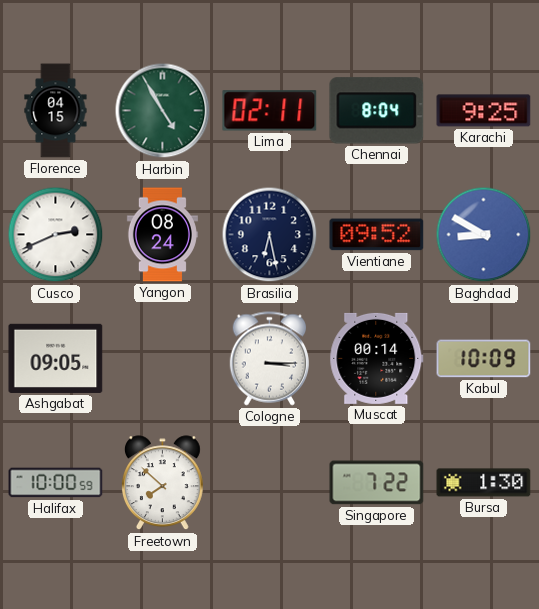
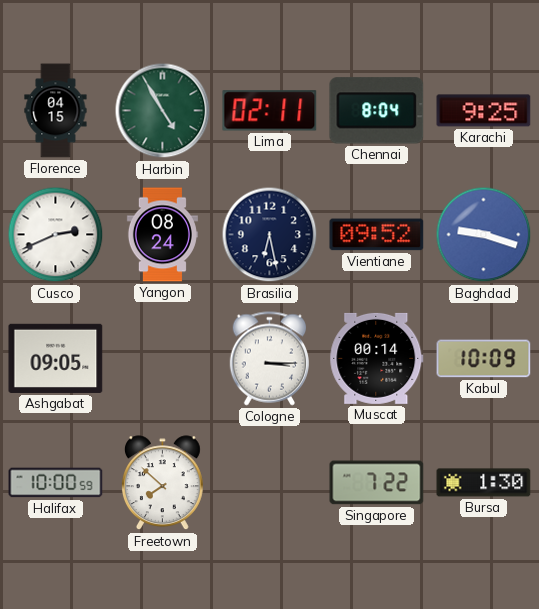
Baghdad: 8:50 -> 9:18
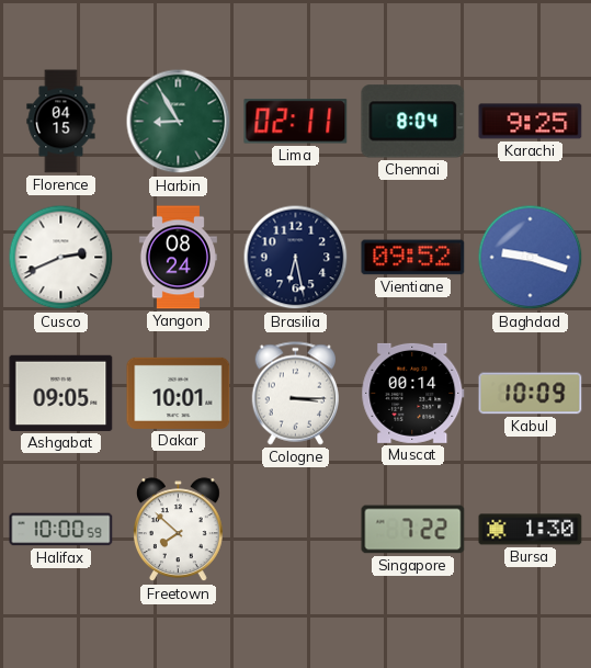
Harbin: 4:55 -> 8:55
Dakar: none -> 10:01
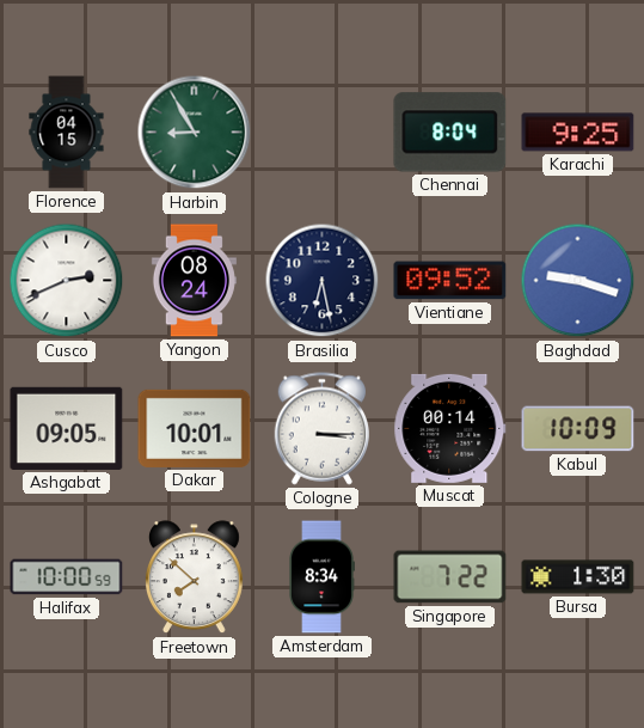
Lima: 02:11 -> none
Amsterdam: none -> 8:34
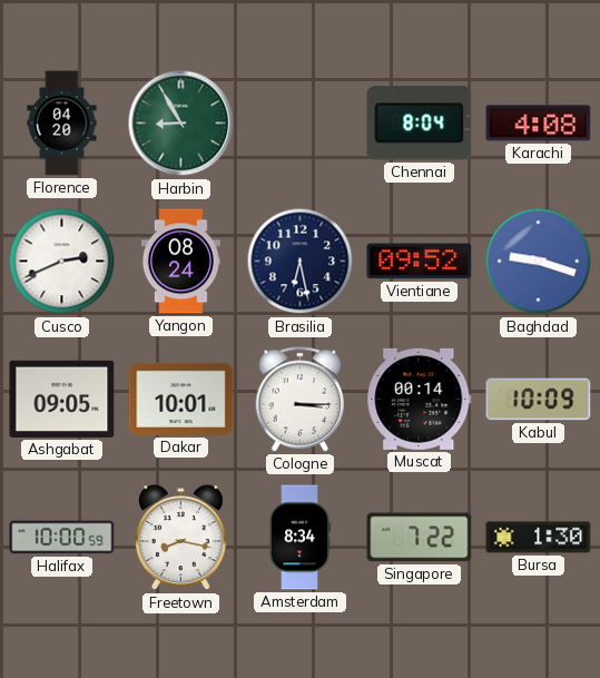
Florence: 04:15 -> 04:20
Karachi: 9:25 -> 4:08
Freetown: 7:52 -> 8:17
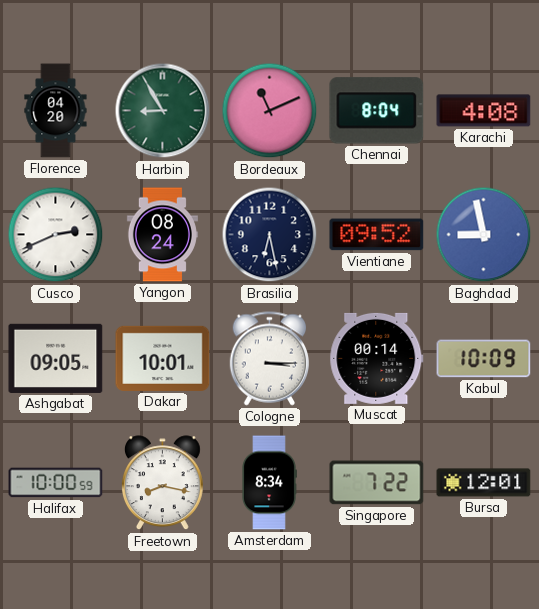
Bordeaux: none -> 11:11
Baghdad: 9:18 -> 8:58
Bursa: 1:30 -> 12:01
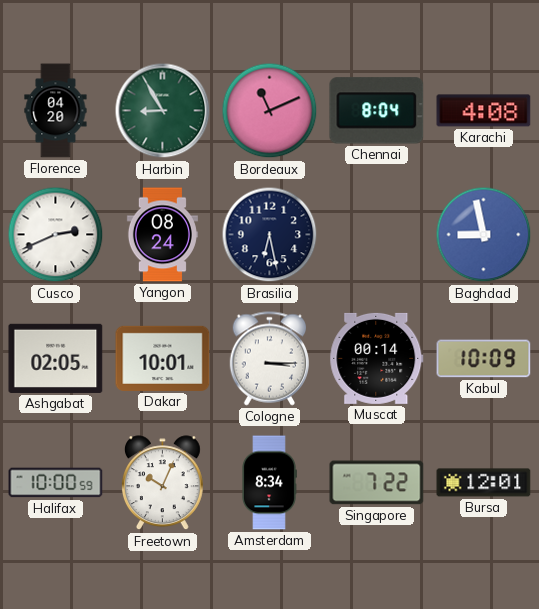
Vientiane: 09:52 -> none
Ashgabat: 09:05 -> 02:05
Freetown: 8:17 -> 10:04
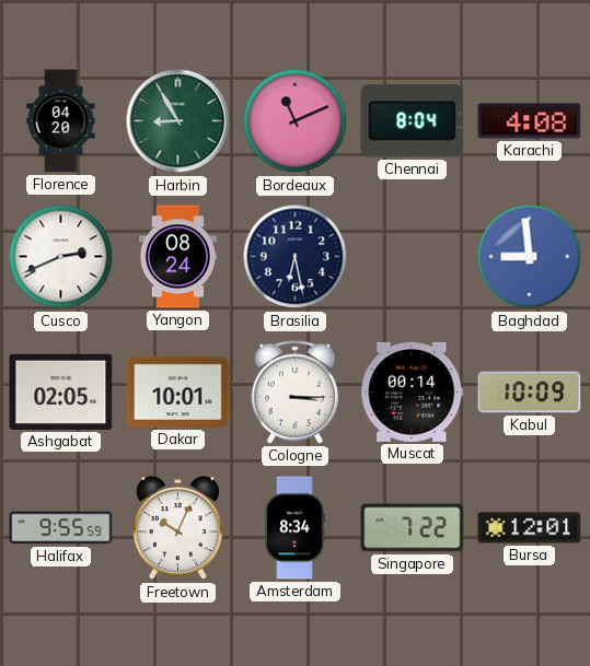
Baghdad: 8:58 -> 8:59
Halifax: 10:00 -> 9:55
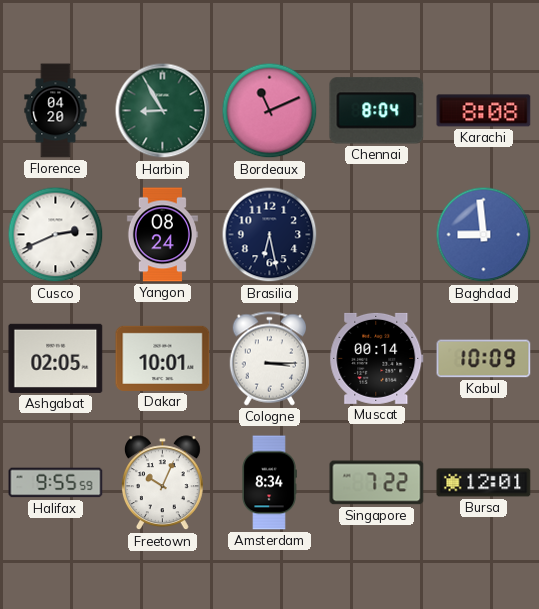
Karachi: 4:08 -> 8:08
